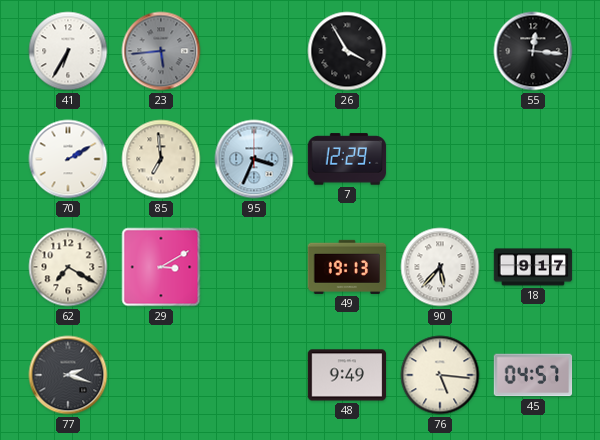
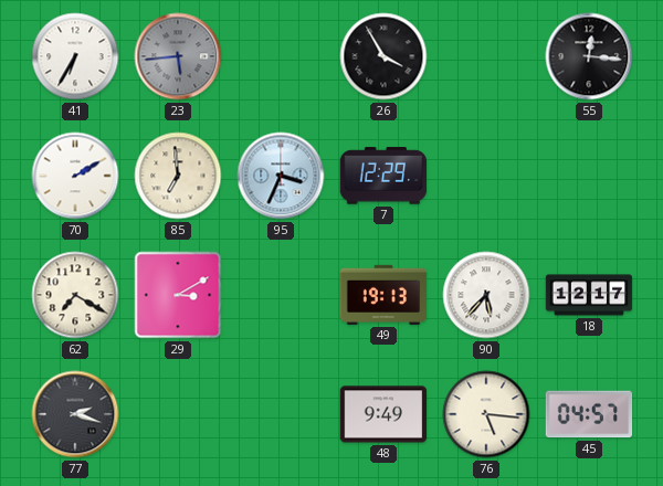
18: 9:17 -> 12:17
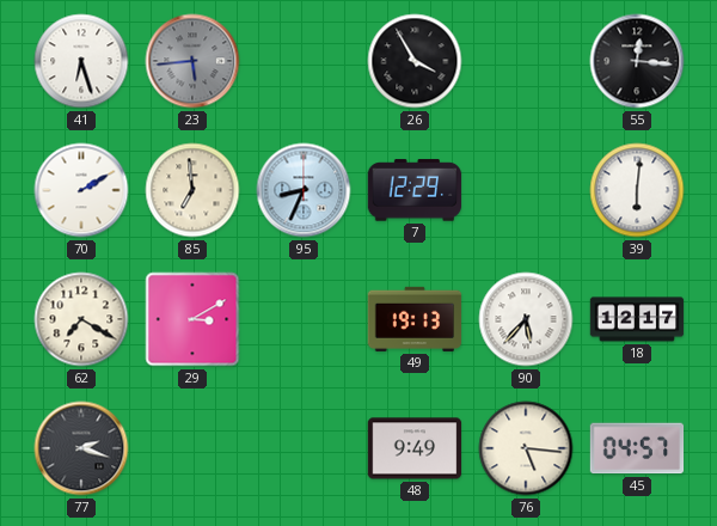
41: 6:35 -> 6:27
95: 3:34 -> 8:34
39: none -> 6:01
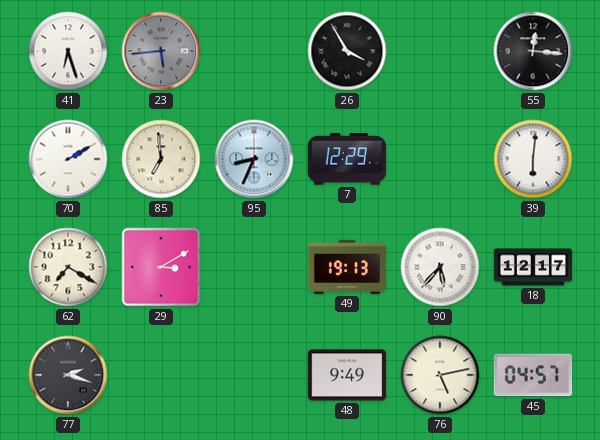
76: 5:16 -> 5:13
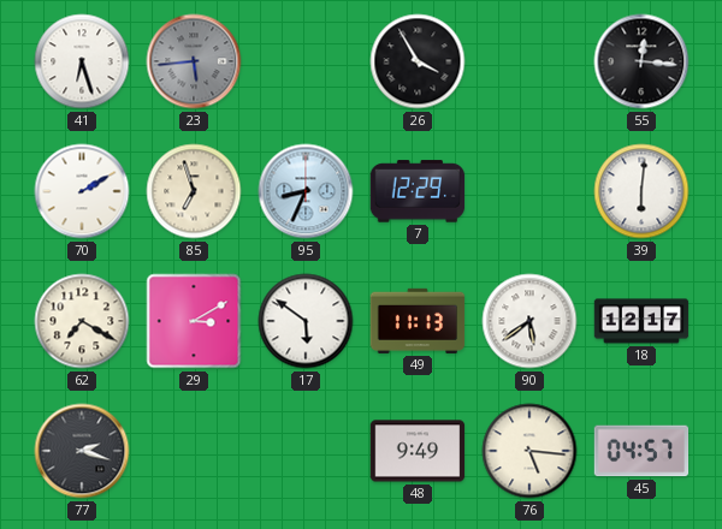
85: 6:59 -> 6:57
17: none -> 5:51
49: 19:13 -> 11:13
90: 5:37 -> 5:39
76: 5:13 -> 5:16
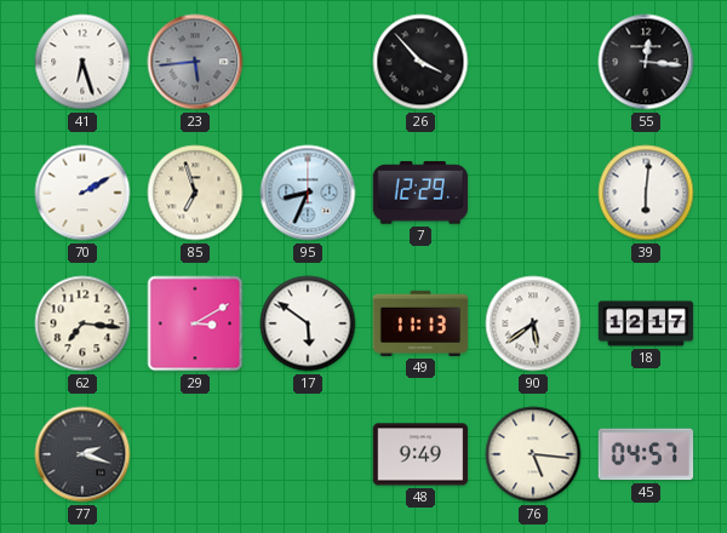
26: 3:55 -> 3:53
62: 7:20 -> 7:16
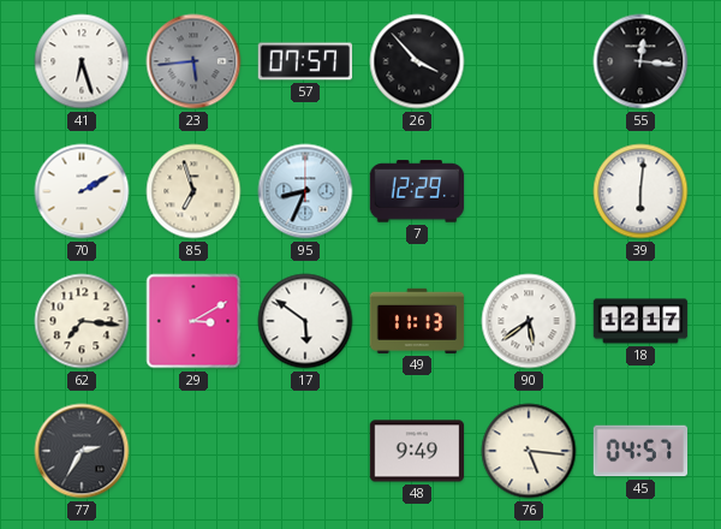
57: none -> 07:57
77: 2:18 -> 2:35
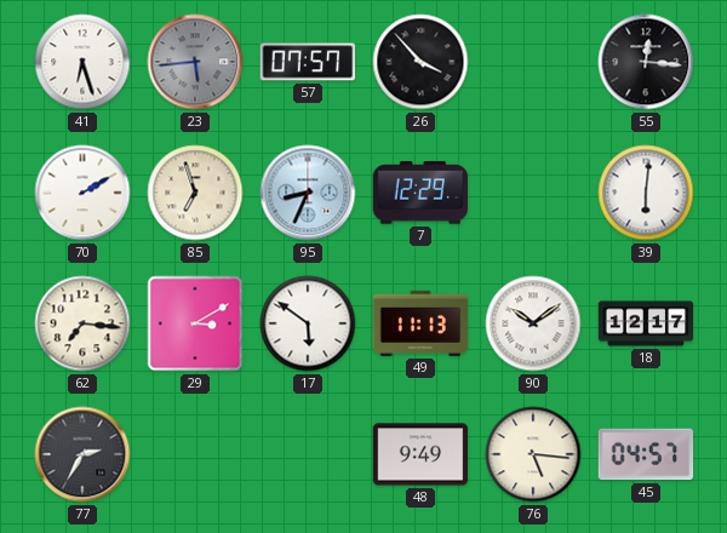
90: 5:39 -> 10:09
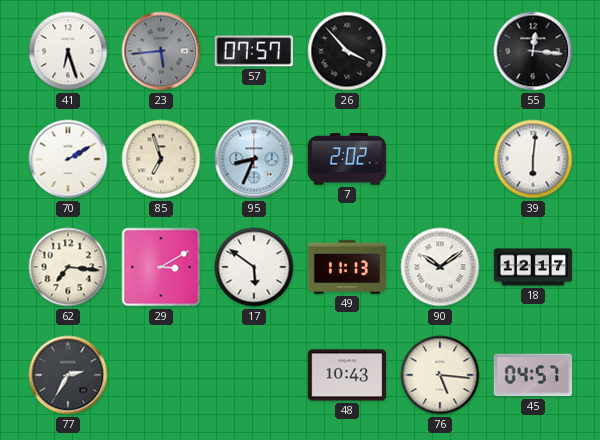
7: 12:29 -> 2:02
48: 9:49 -> 10:43
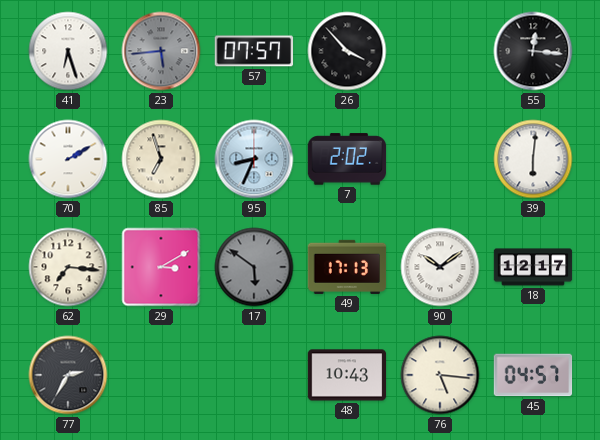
17 dial: white -> grey
49: 11:13 -> 17:13
